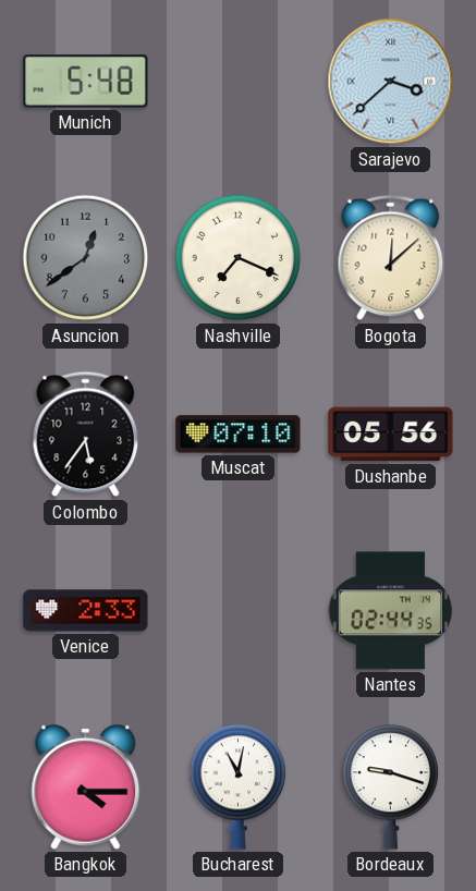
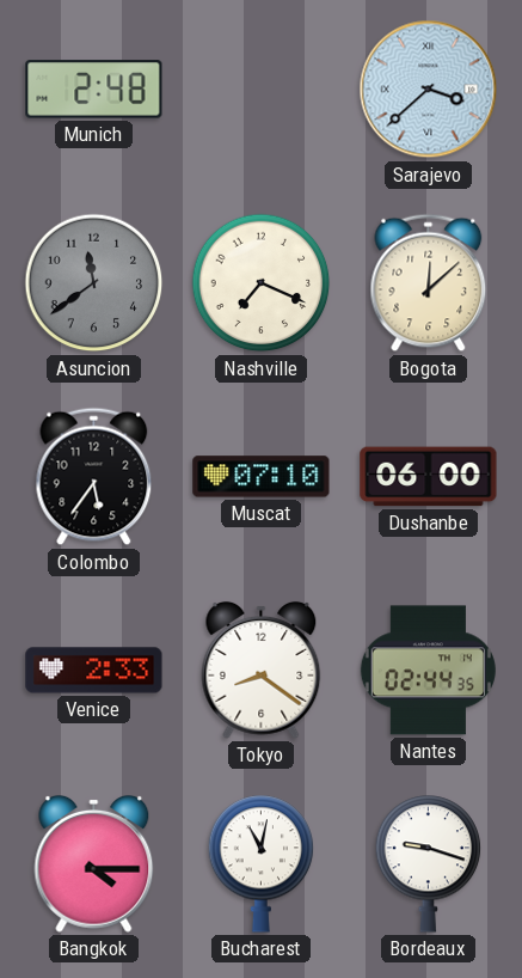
Munich: 5:48 -> 2:48
Asuncion: 12:39 -> 11:39
Dushanbe: 05:56 -> 06:00
Tokyo: none -> 8:21
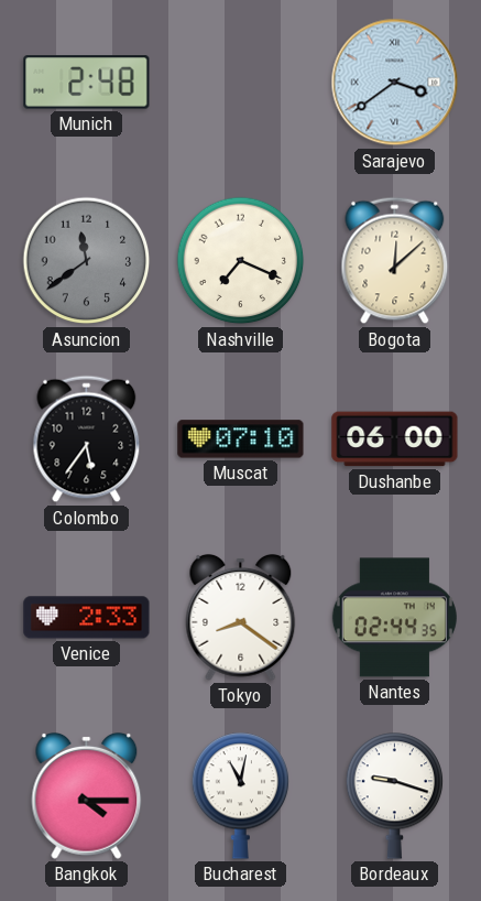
Sarajevo: 3:38 -> 3:39
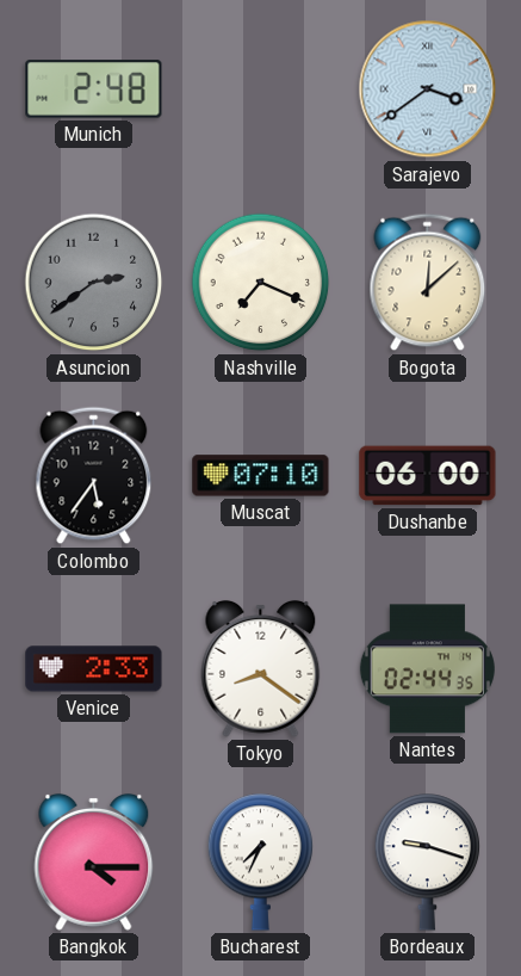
Asuncion: 11:39 -> 2:39
Bucharest: 11:02 -> 7:34
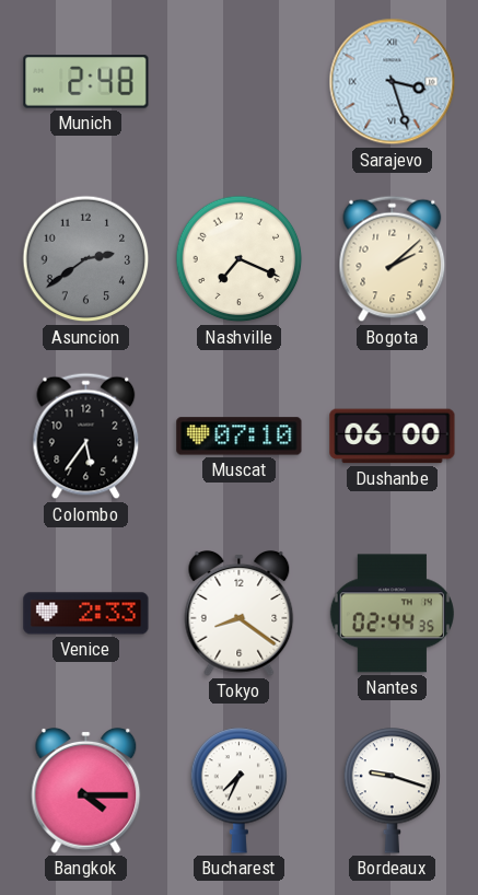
Sarajevo: 3:39 -> 3:27
Bogota: 12:08 -> 2:08
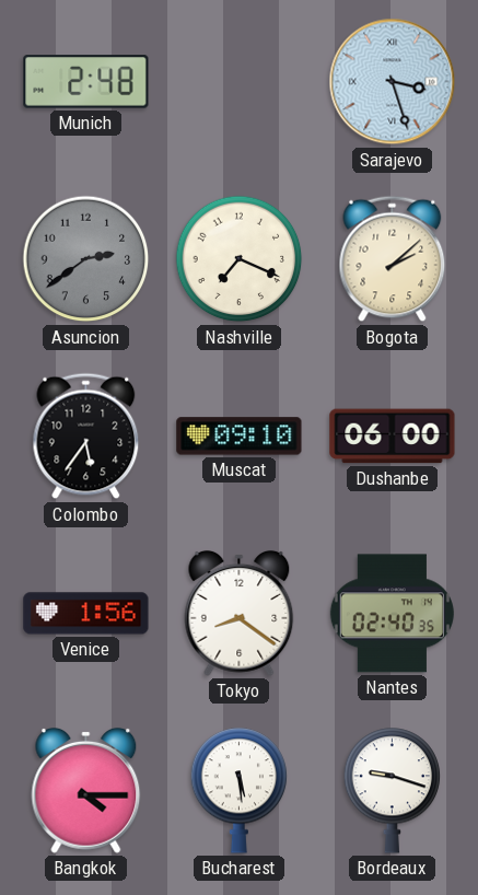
Muscat: 07:10 -> 09:10
Venice: 2:33 -> 1:56
Nantes: 02:44 -> 02:40
Bucharest: 7:34 -> 5:29
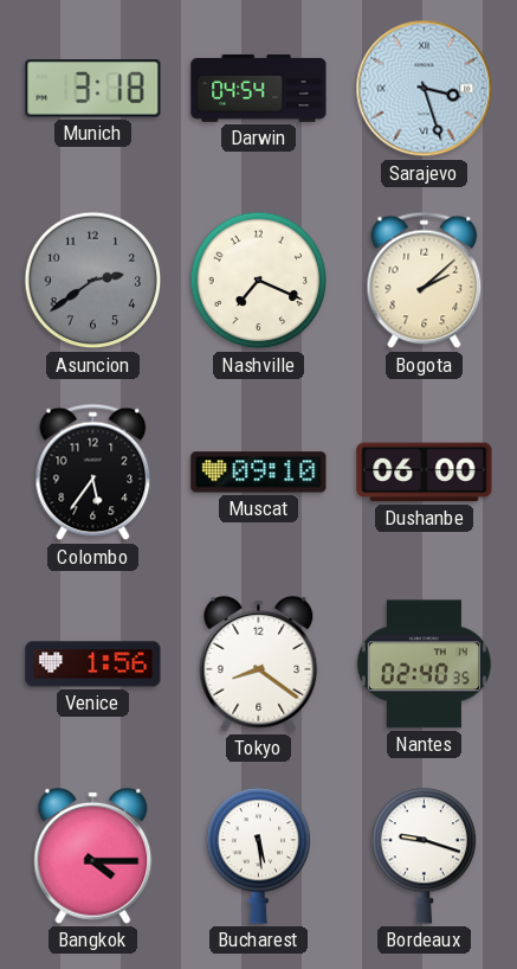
Munich: 2:48 -> 3:18
Darwin: none -> 04:54
